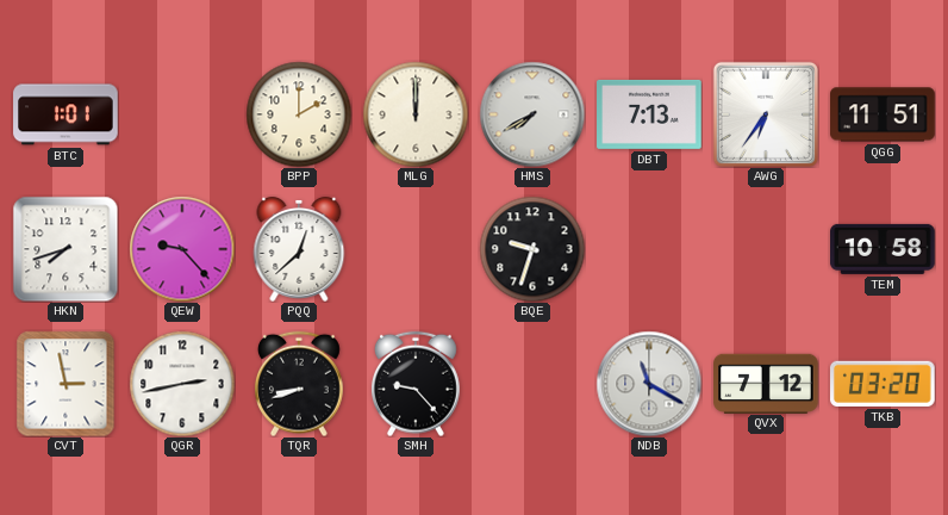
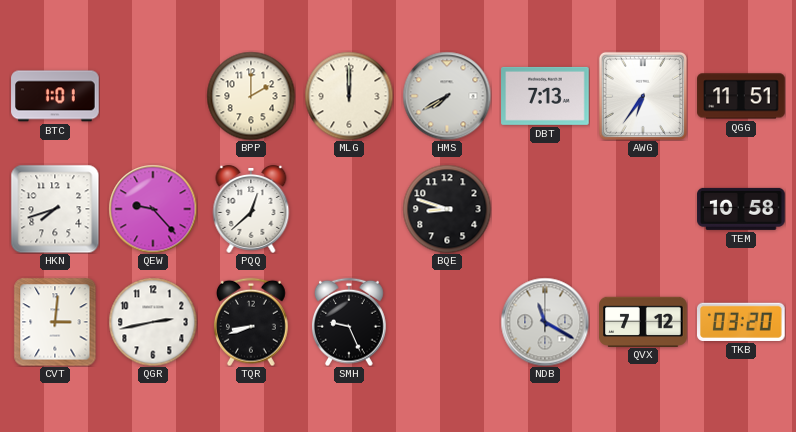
BQE: 9:33 -> 8:48
CVT: 2:58 -> 3:01
SMH: 9:23 -> 9:26
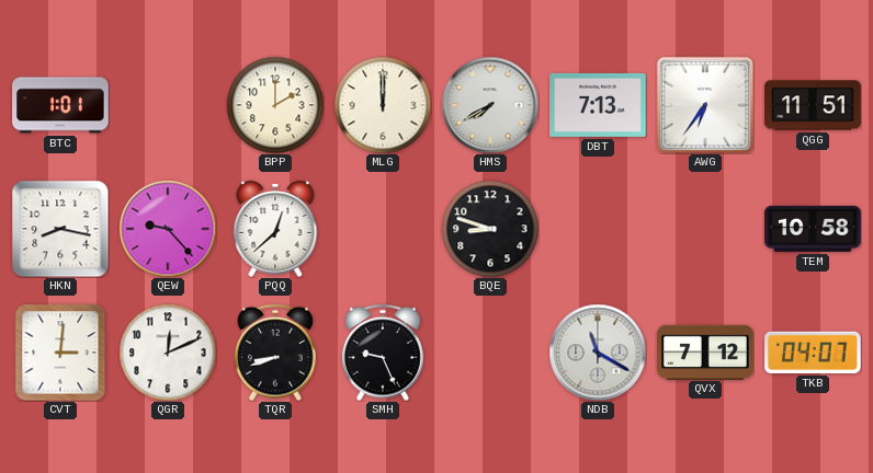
HKN: 7:42 -> 8:17
QGR: 2:43 -> 12:11
TKB: 03:20 -> 04:07
